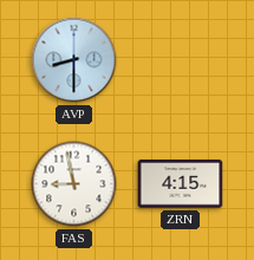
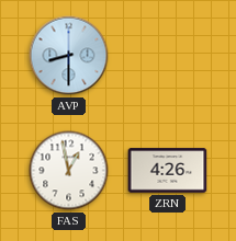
FAS: 8:58 -> 12:58
ZRN: 4:15 -> 4:26
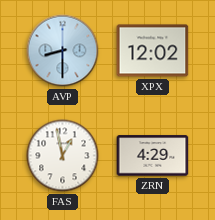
XPX: none -> 12:02
ZRN: 4:26 -> 4:29
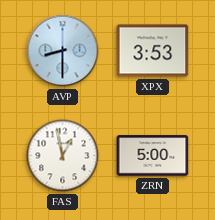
XPX: 12:02 -> 3:53
ZRN: 4:29 -> 5:00
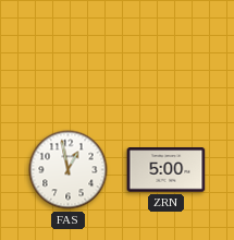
AVP: 8:30 -> none
XPX: 3:53 -> none
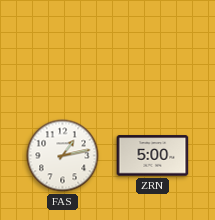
FAS: 12:58 -> 1:13
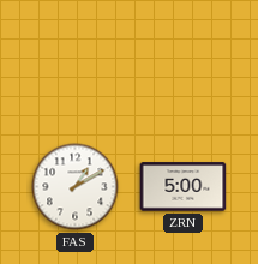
FAS: 1:13 -> 1:10
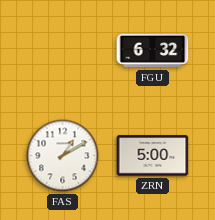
FGU: none -> 6:32
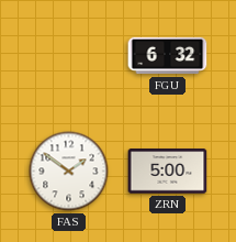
FAS: 1:10 -> 1:51
